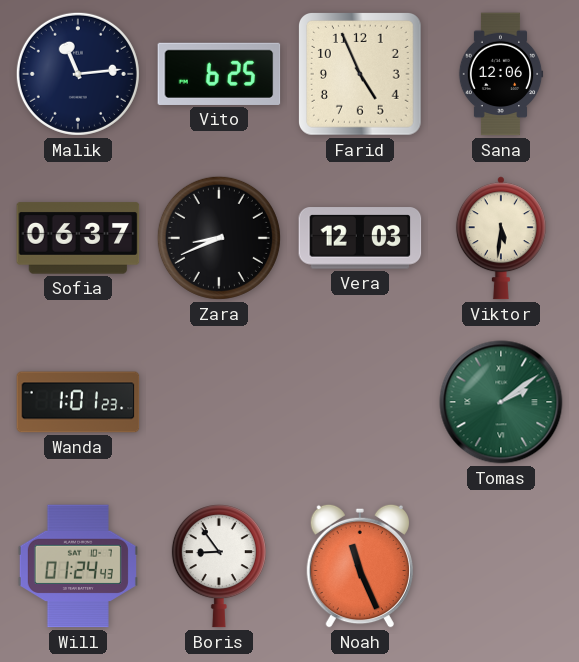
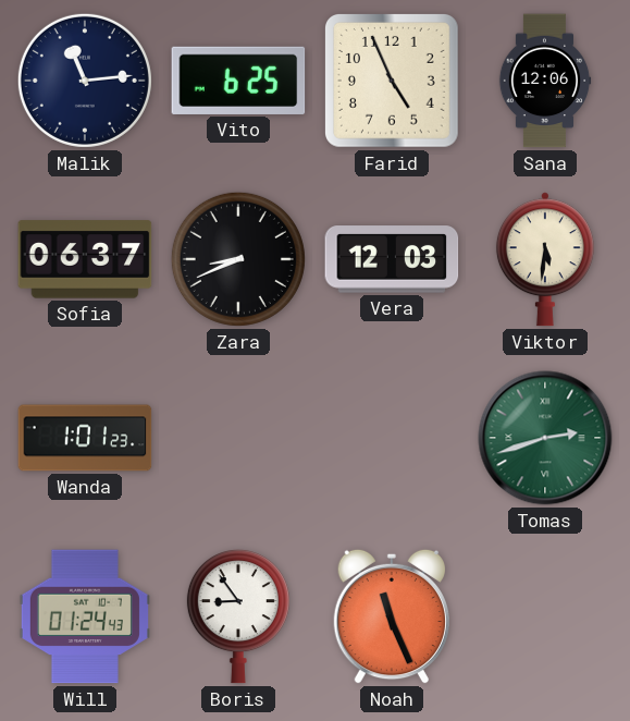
Tomas: 2:09 -> 2:42
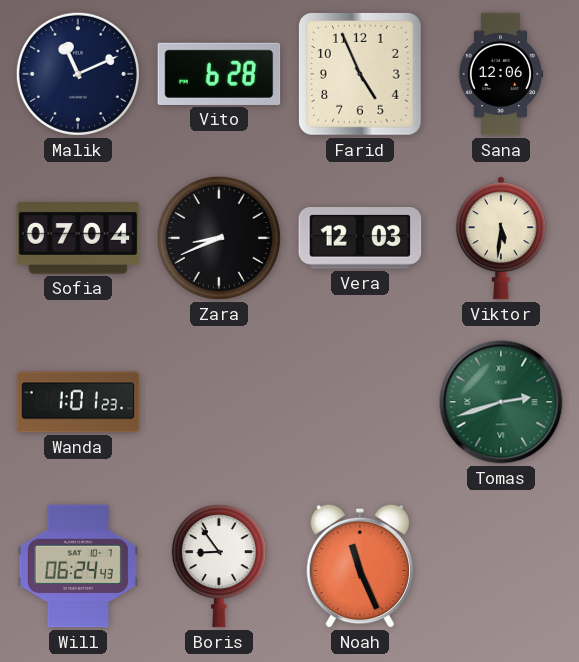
Malik: 11:14 -> 11:11
Vito: 6:25 -> 6:28
Sofia: 06:37 -> 07:04
Will: 01:24 -> 06:24
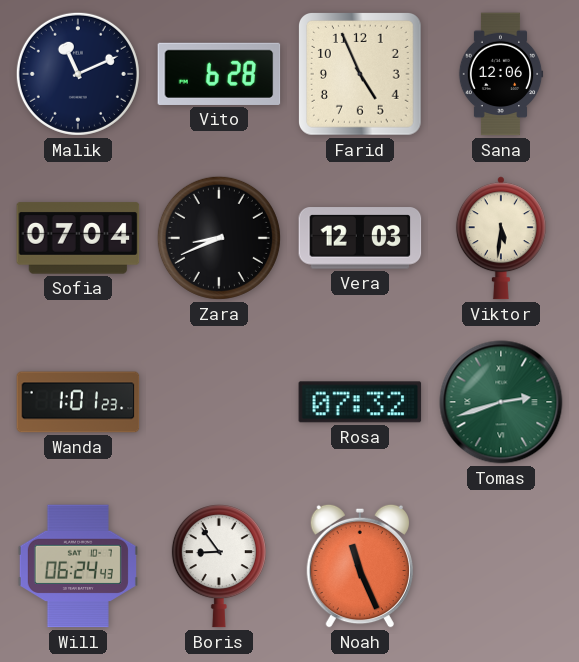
Rosa: none -> 07:32
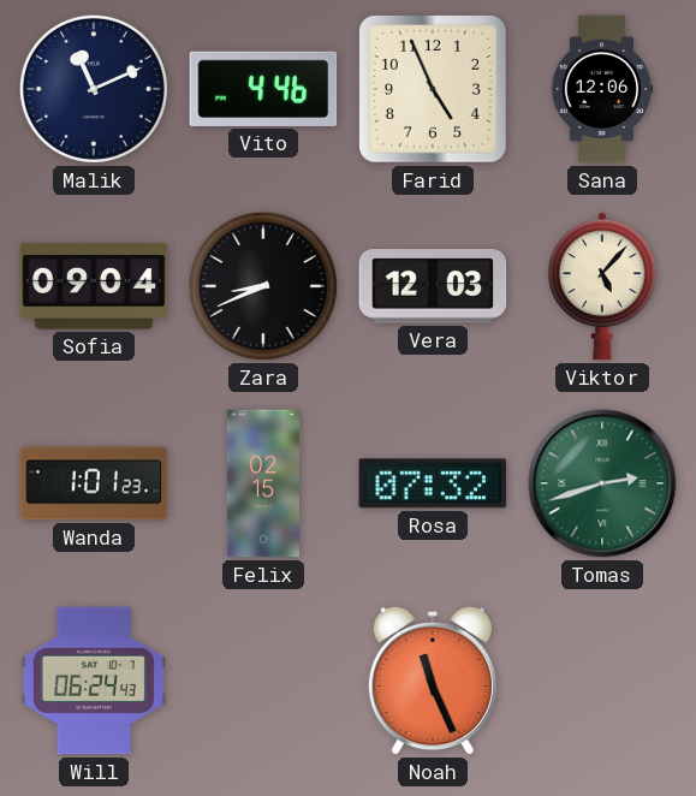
Vito: 6:28 -> 4:46
Sofia: 07:04 -> 09:04
Viktor: 5:31 -> 5:07
Felix: none -> 02:15
Boris: 8:54 -> none
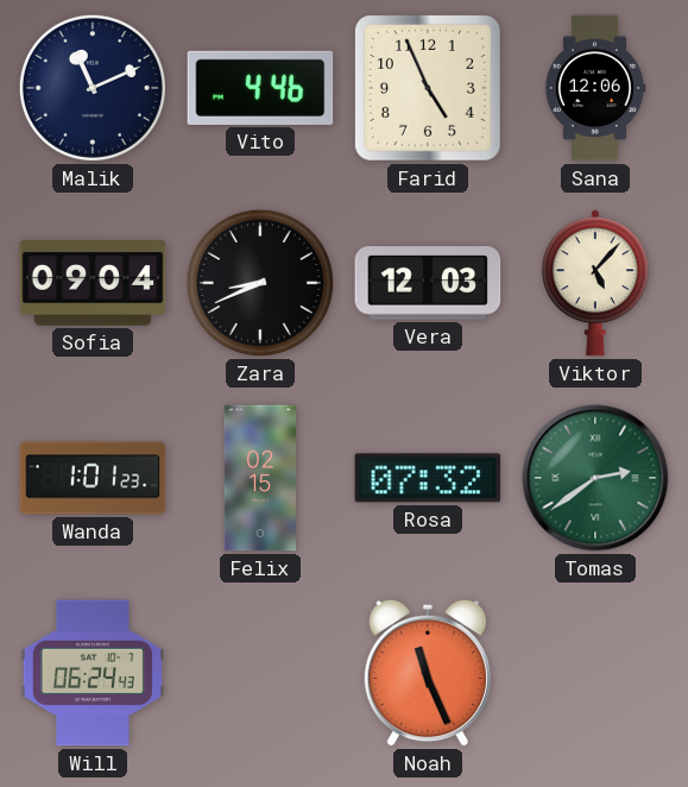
Tomas: 2:42 -> 2:39
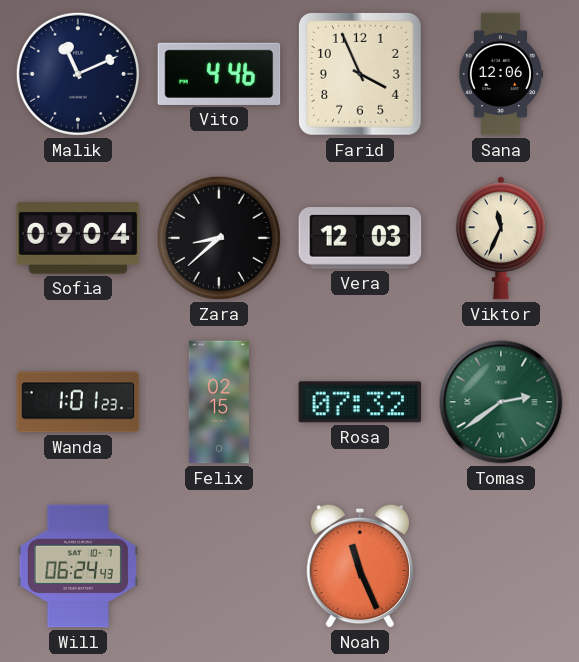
Farid: 4:56 -> 3:56
Zara: 8:41 -> 8:38
Viktor: 5:07 -> 11:34
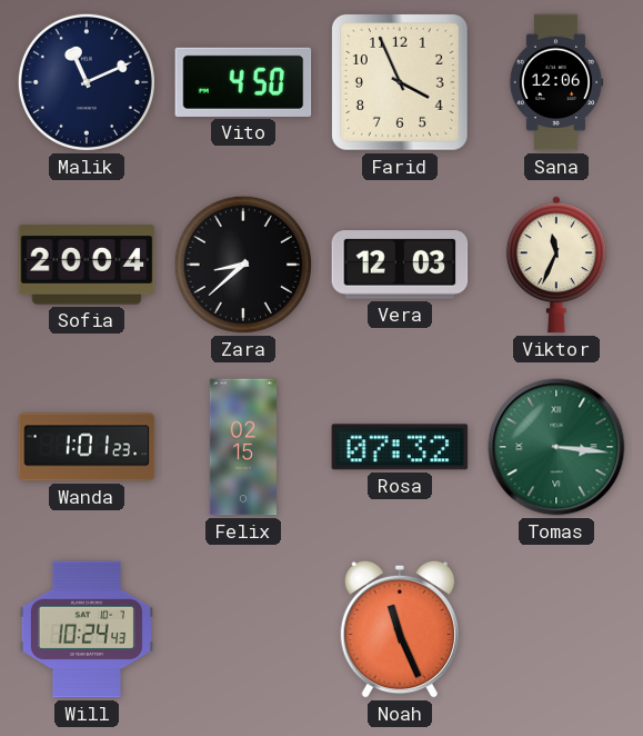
Vito: 4:46 -> 4:50
Sofia: 09:04 -> 20:04
Tomas: 2:39 -> 3:16
Will: 06:24 -> 10:24
